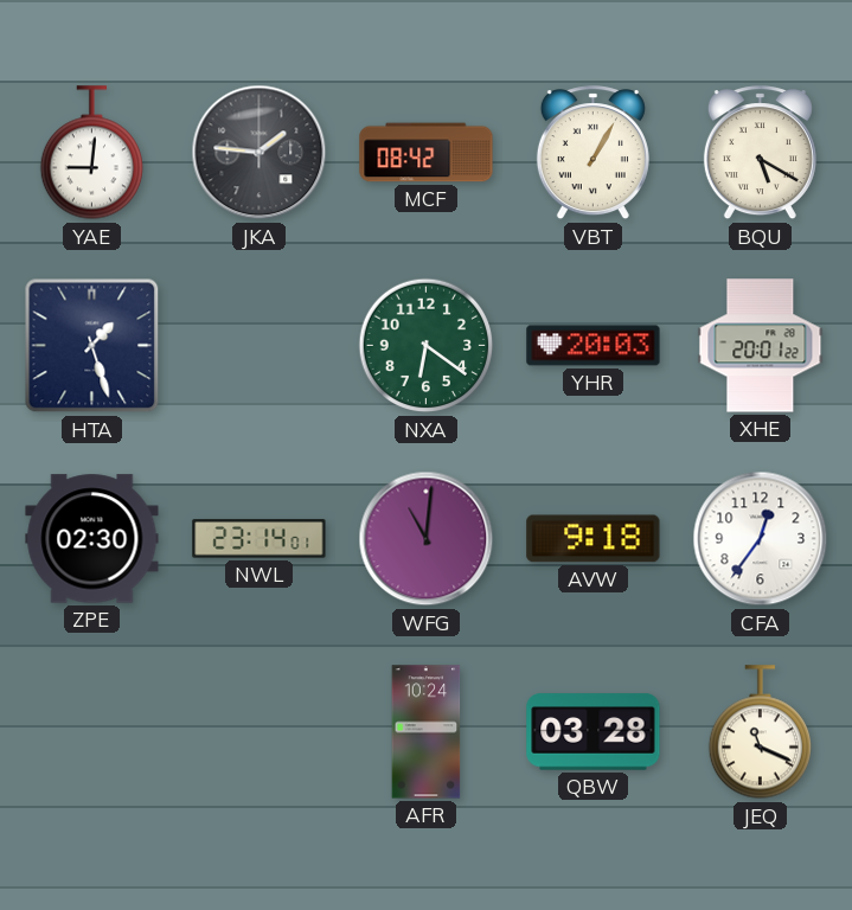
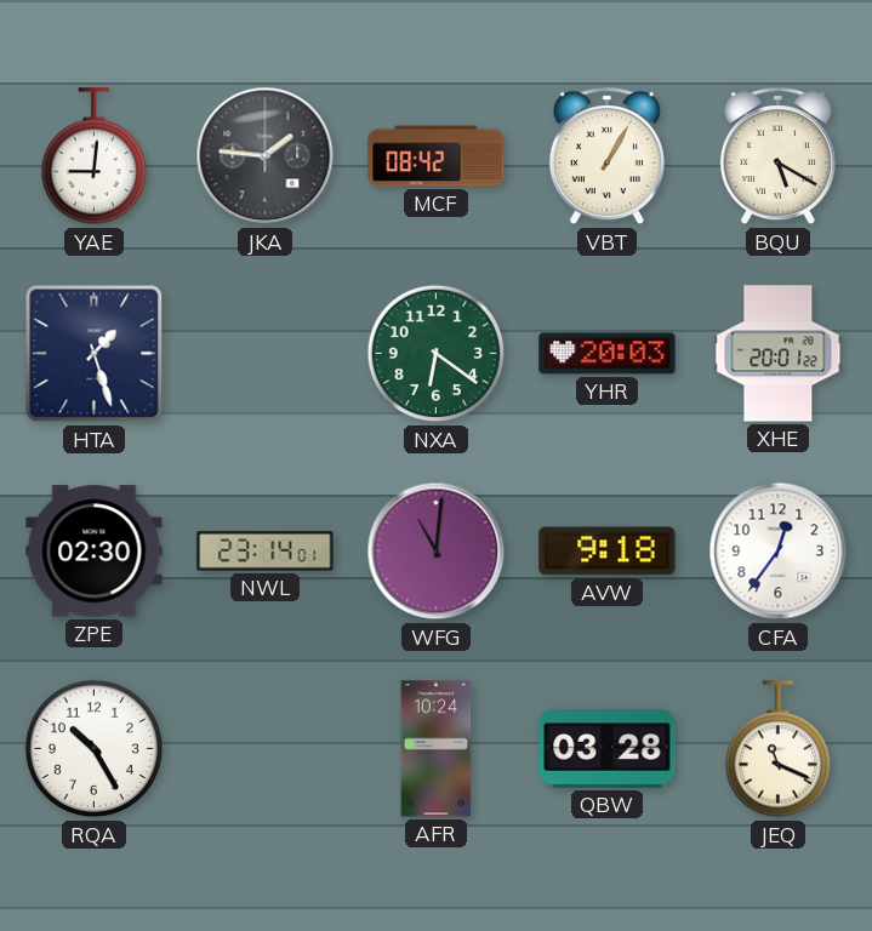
RQA: none -> 10:25
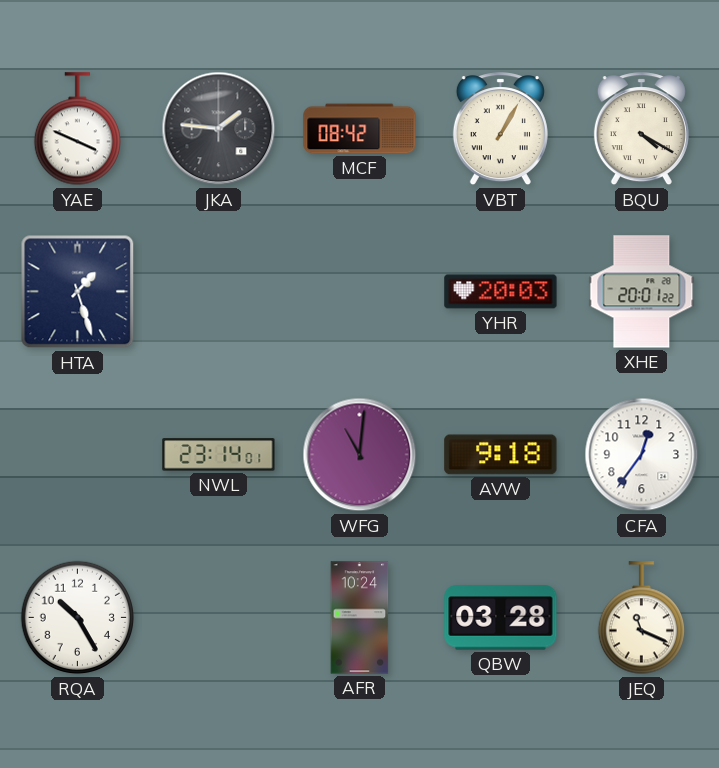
YAE: 9:01 -> 3:49
BQU: 5:20 -> 4:20
NXA: 6:21 -> none
ZPE: 02:30 -> none
